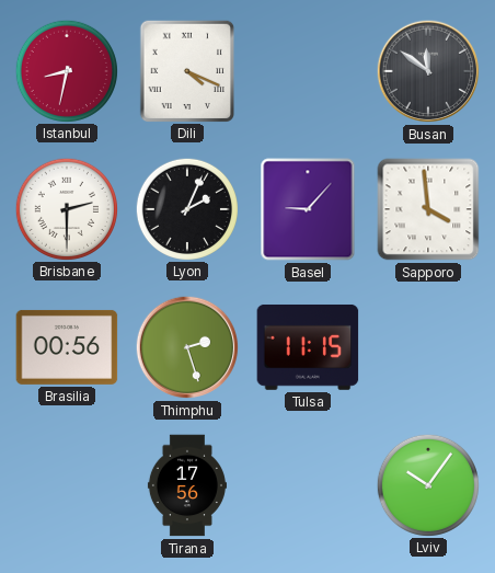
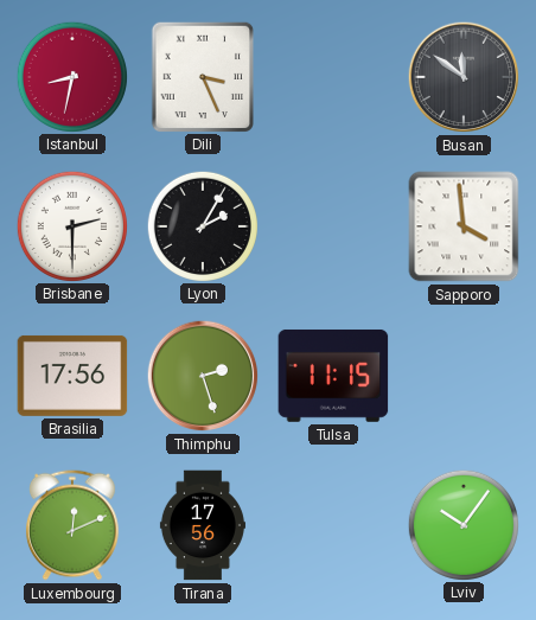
Dili: 4:19 -> 3:26
Lyon: 2:04 -> 2:05
Basel: 9:07 -> none
Brasilia: 00:56 -> 17:56
Luxembourg: none -> 12:11
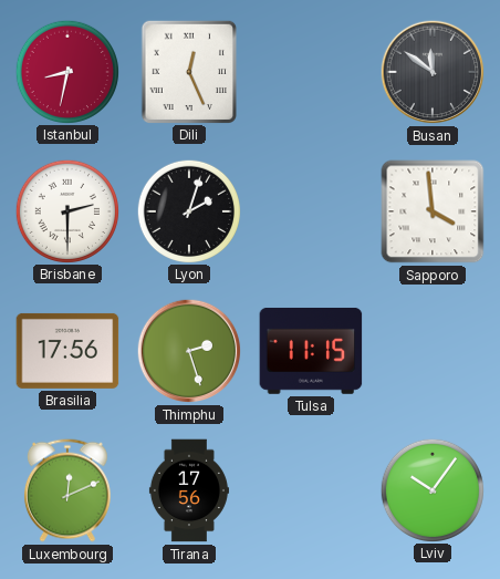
Dili: 3:26 -> 12:26
Lyon: 2:05 -> 2:03
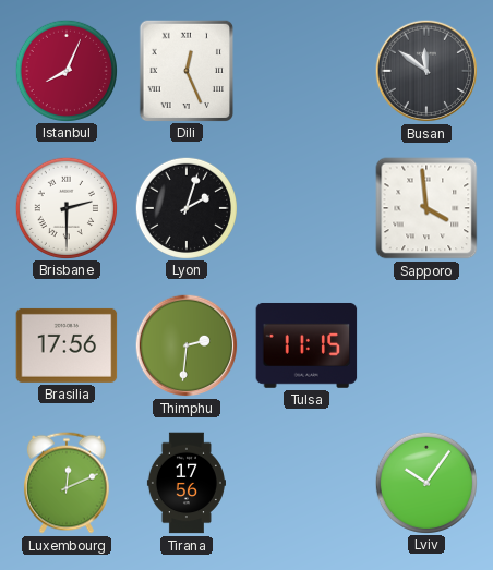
Istanbul: 8:32 -> 8:04
Thimphu: 2:27 -> 2:31
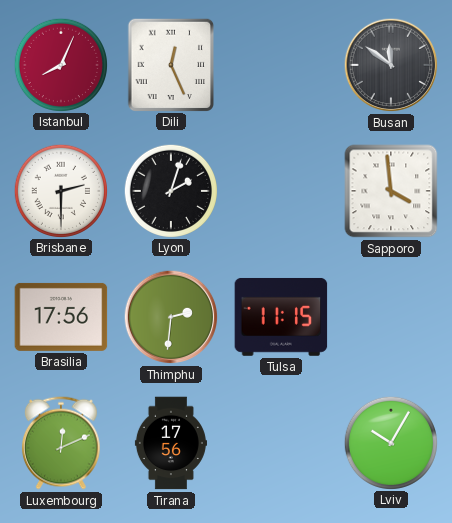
Lviv: 10:06 -> 10:05
